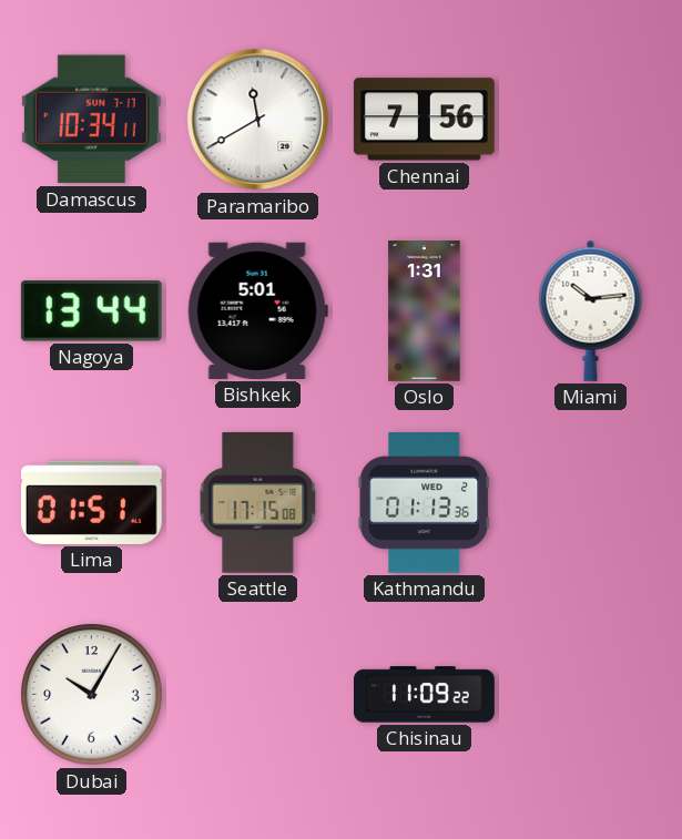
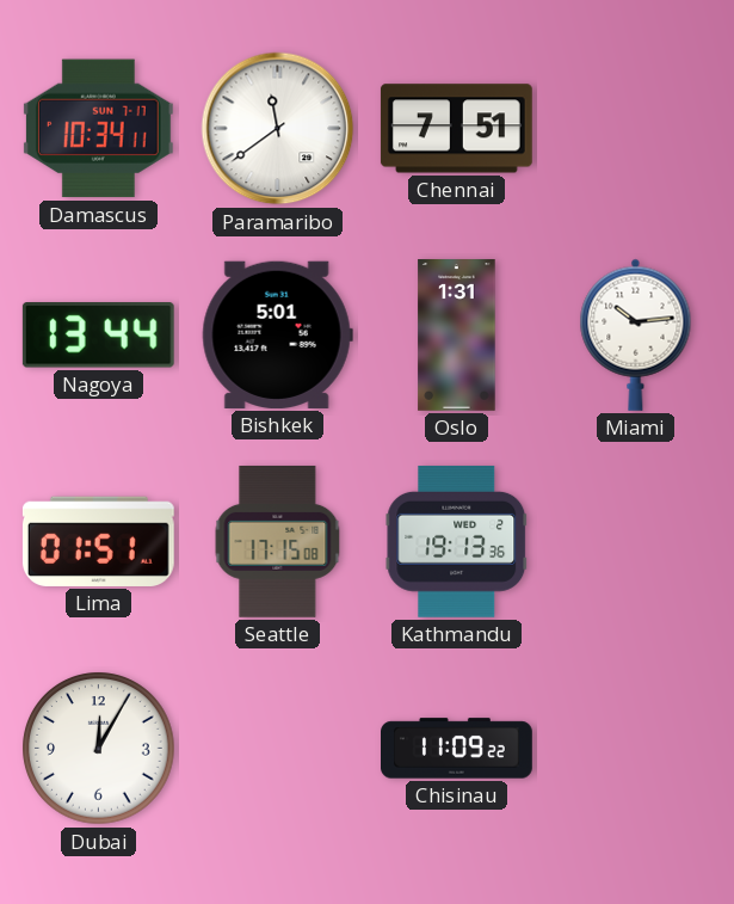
Paramaribo: 11:40 -> 11:39
Chennai: 7:56 -> 7:51
Kathmandu: 01:13 -> 19:13
Dubai: 10:05 -> 12:05
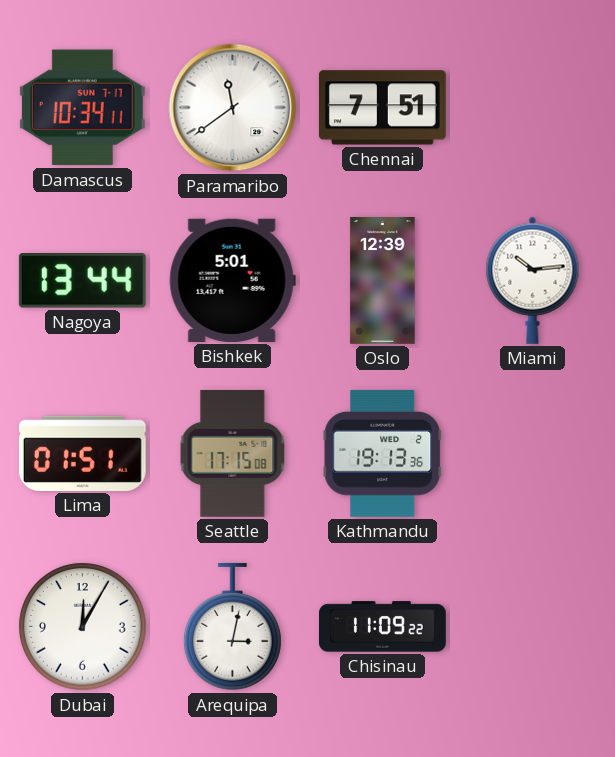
Oslo: 1:31 -> 12:39
Arequipa: none -> 3:02
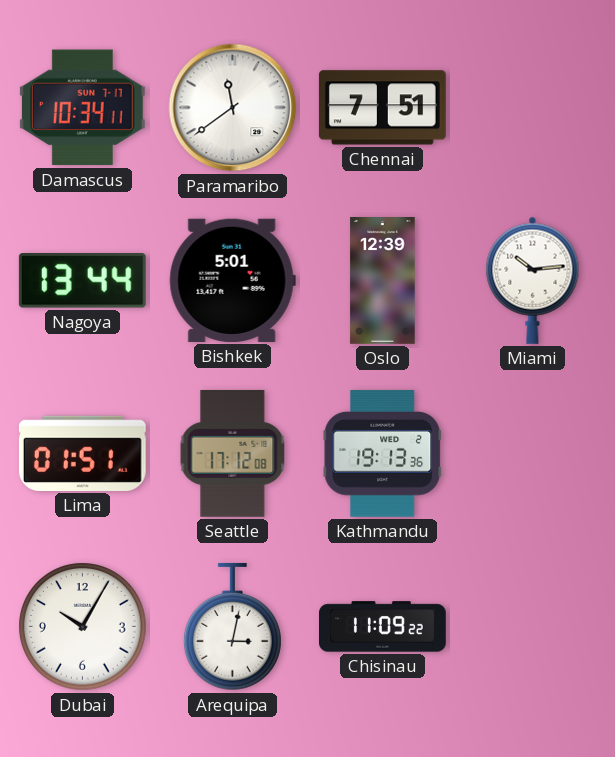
Seattle: 17:15 -> 17:12
Dubai: 12:05 -> 10:05
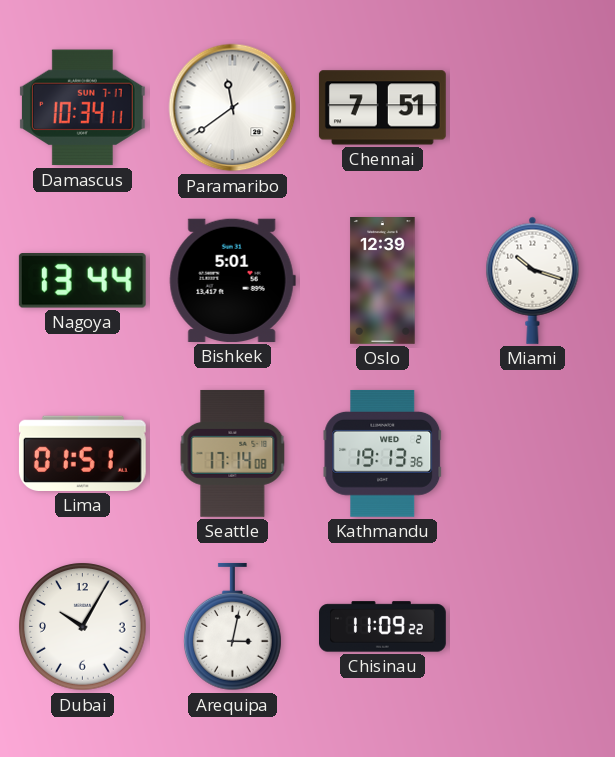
Miami: 10:14 -> 10:18
Seattle: 17:12 -> 17:14
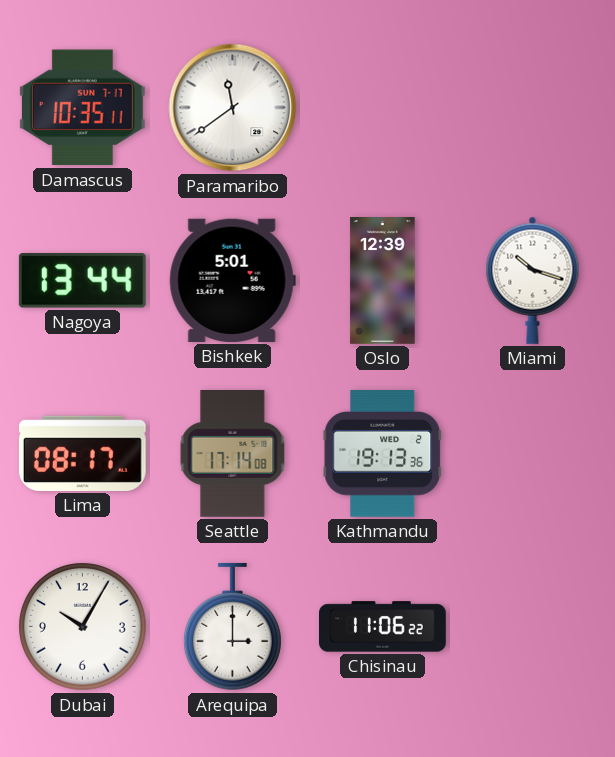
Damascus: 10:34 -> 10:35
Chennai: 7:51 -> none
Lima: 01:51 -> 08:17
Arequipa: 3:02 -> 3:00
Chisinau: 11:09 -> 11:06
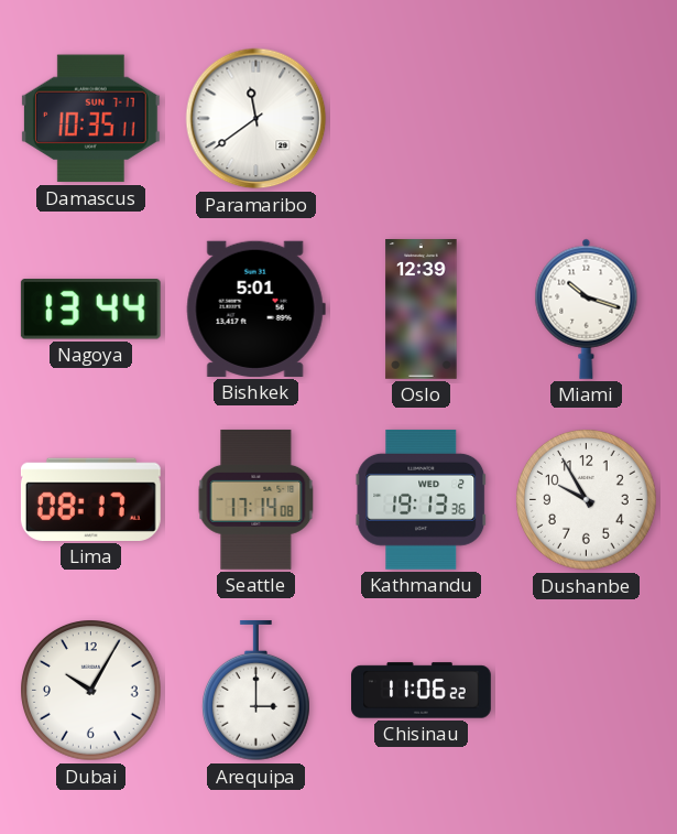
Dushanbe: none -> 9:55
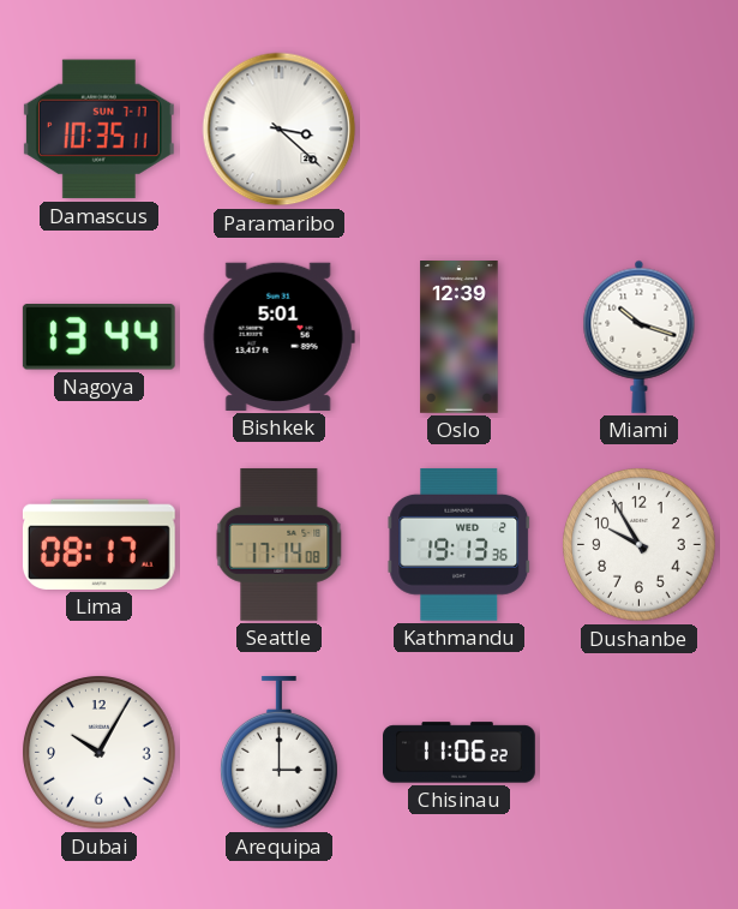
Paramaribo: 11:39 -> 3:22
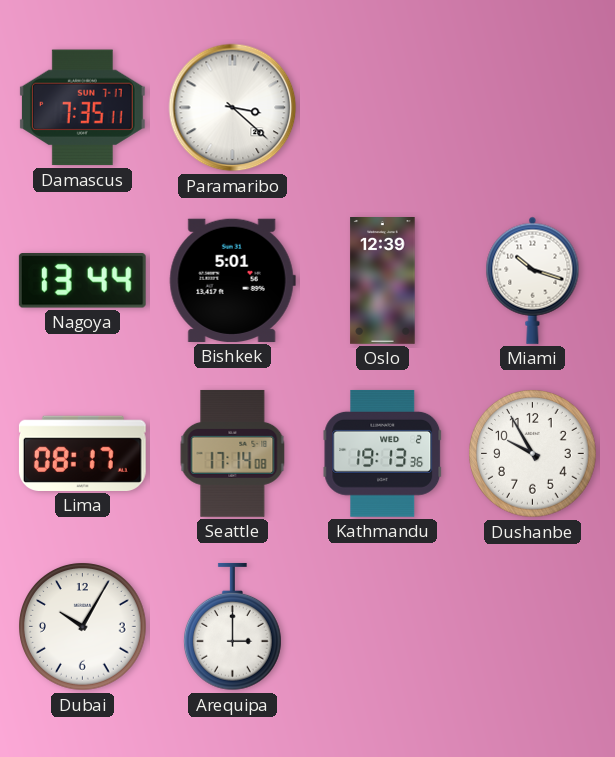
Damascus: 10:35 -> 7:35
Chisinau: 11:06 -> none
